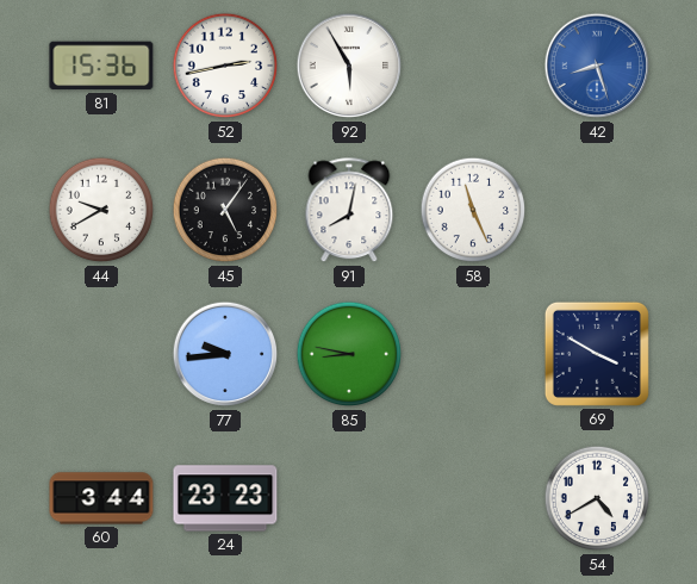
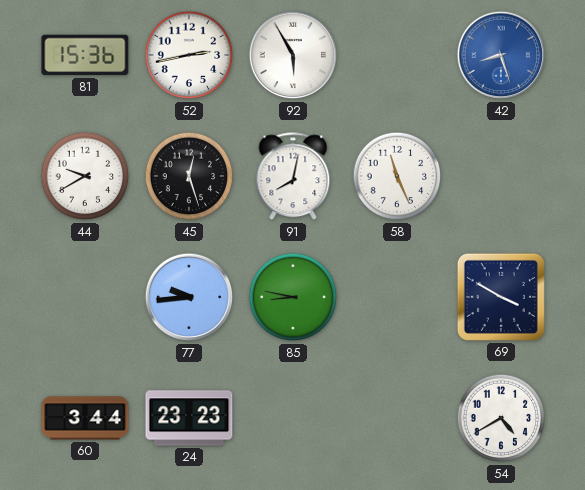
45: 5:06 -> 12:27
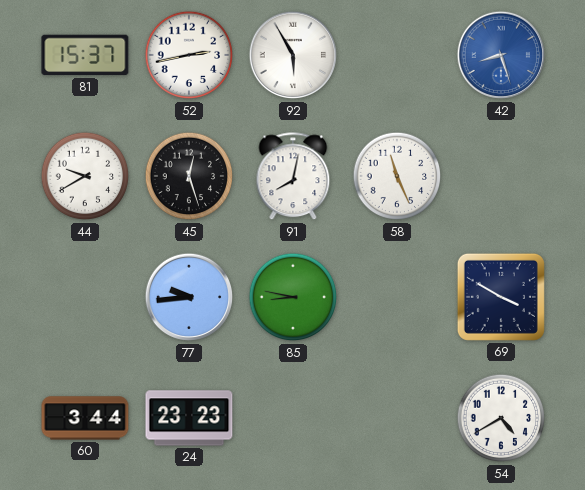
81: 15:36 -> 15:37
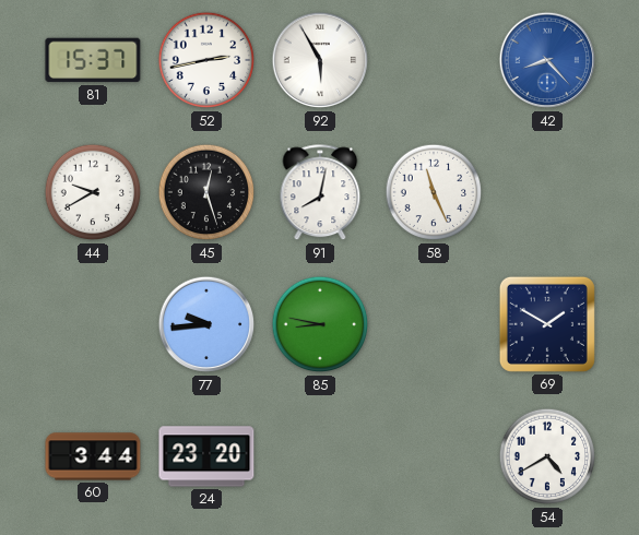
42: 8:27 -> 8:23
69: 3:50 -> 1:50
24: 23:23 -> 23:20
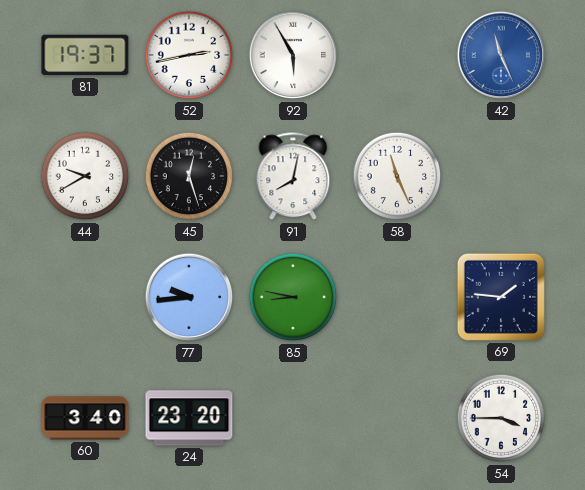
81: 15:37 -> 19:37
42: 8:23 -> 11:26
69: 1:50 -> 1:46
60: 3:44 -> 3:40
54: 4:40 -> 3:45
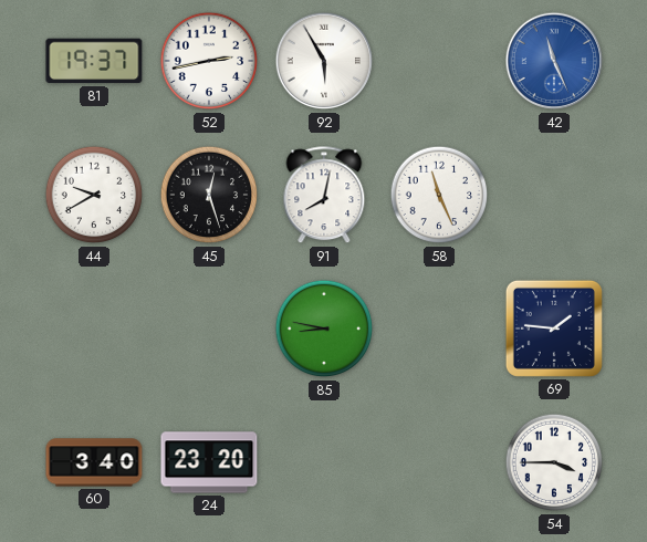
77: 9:44 -> none
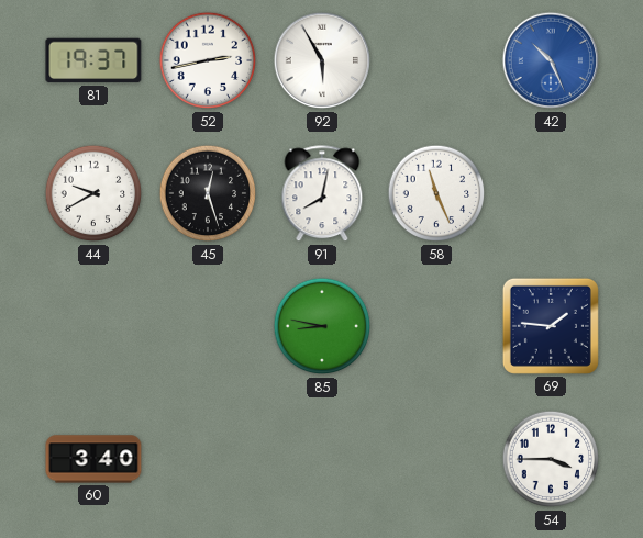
42: 11:26 -> 10:26
24: 23:20 -> none
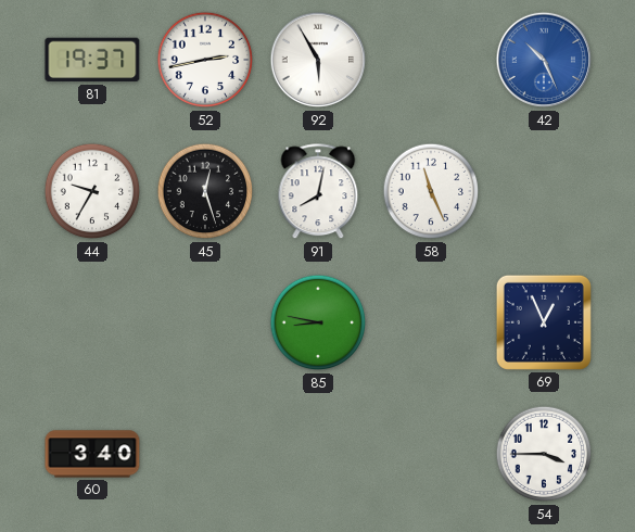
44: 9:40 -> 9:35
69: 1:46 -> 12:56
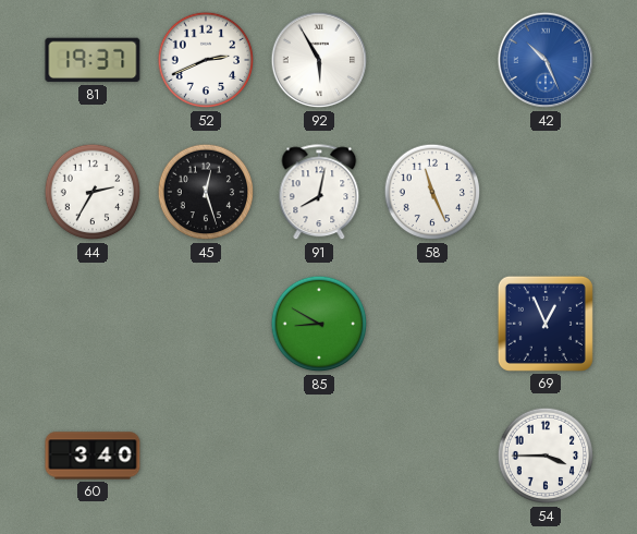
52: 2:43 -> 2:41
44: 9:35 -> 2:35
85: 8:47 -> 8:50
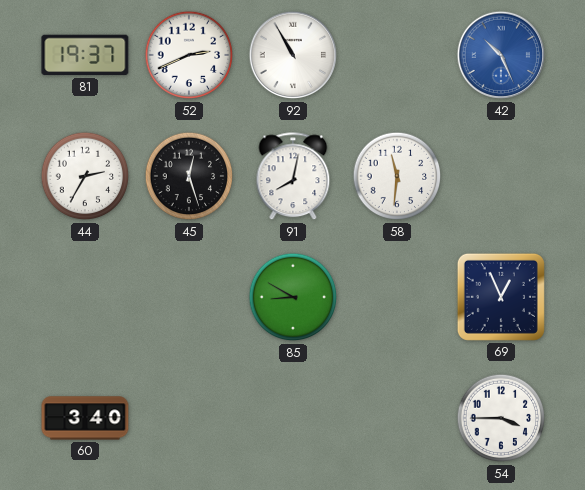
92: 5:55 -> 10:55
58: 11:26 -> 11:31
